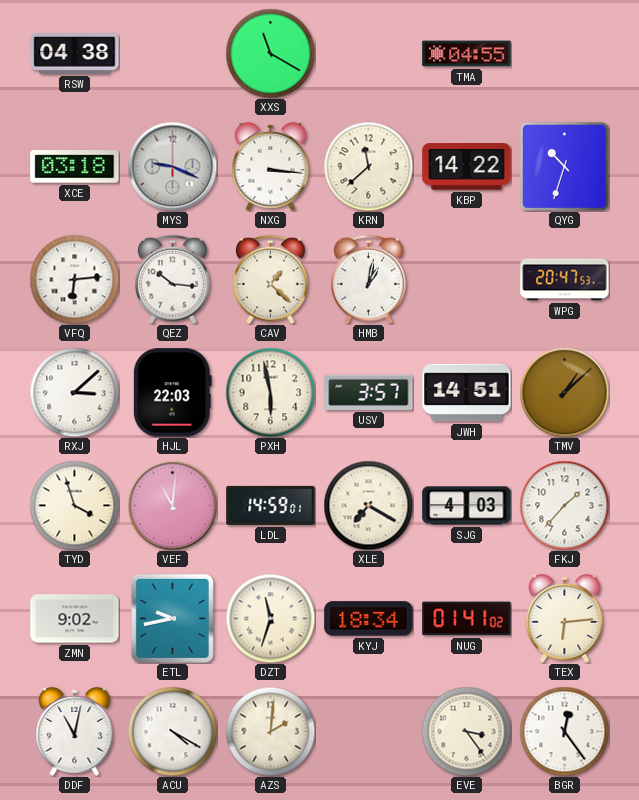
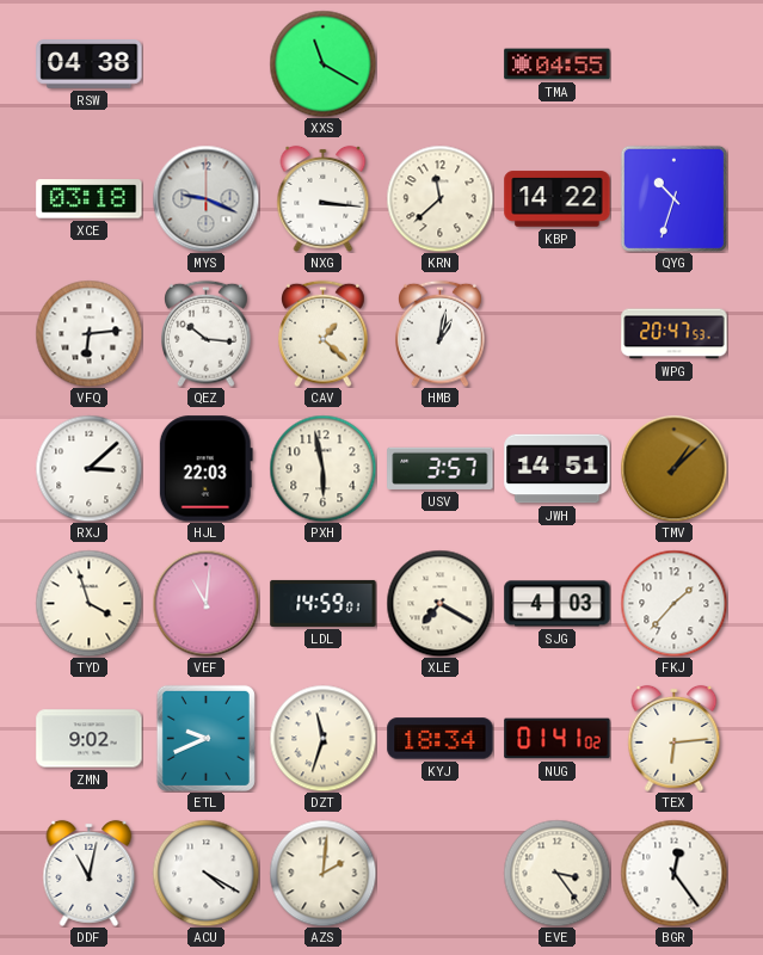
ETL: 9:43 -> 9:41
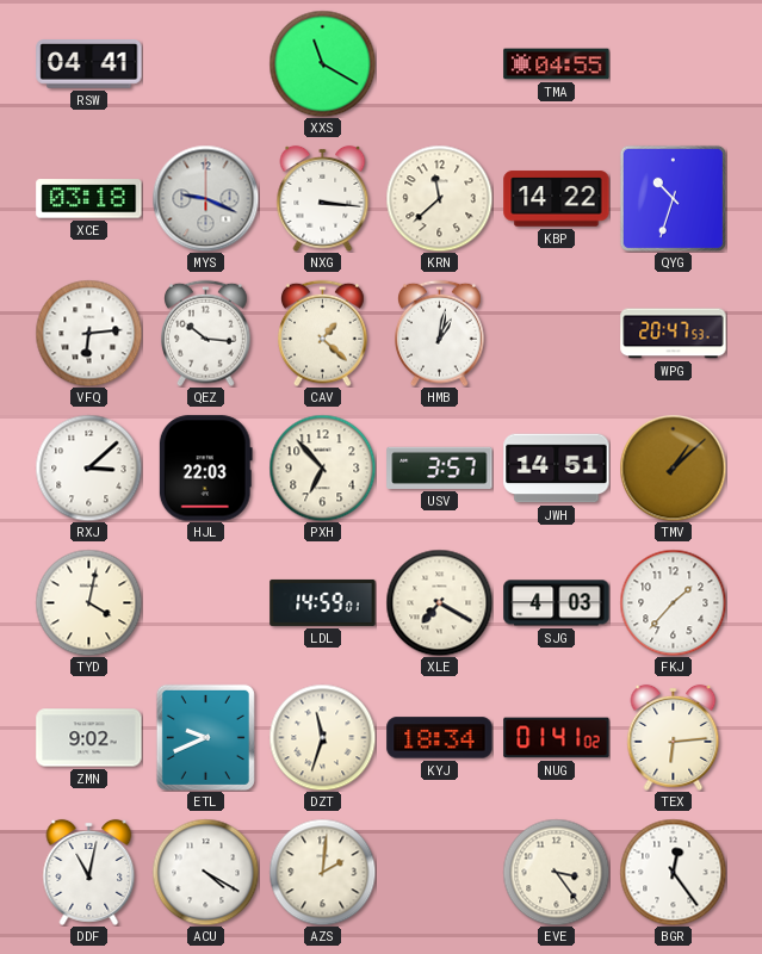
RSW: 04:38 -> 04:41
PXH: 5:58 -> 6:53
TYD: 3:57 -> 4:02
VEF: 11:01 -> none
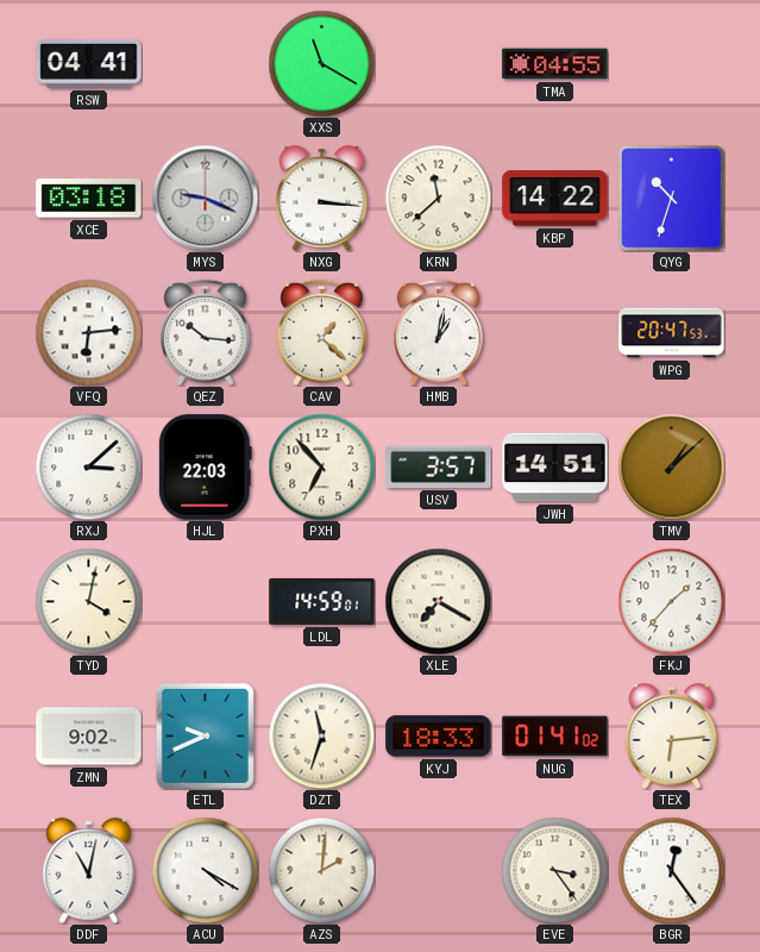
SJG: 4:03 -> none
KYJ: 18:34 -> 18:33
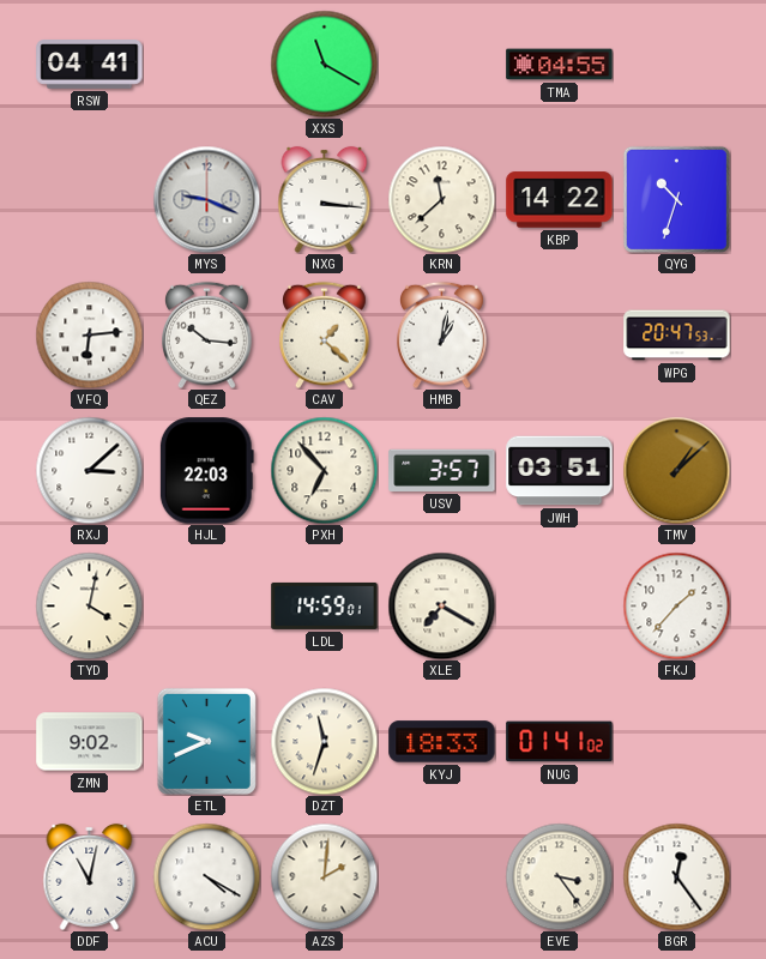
XCE: 03:18 -> none
JWH: 14:51 -> 03:51
TEX: 6:14 -> none
